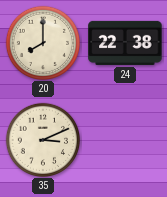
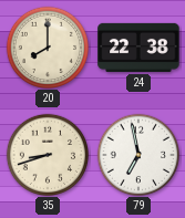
35: 3:11 -> 8:42
79: none -> 6:58
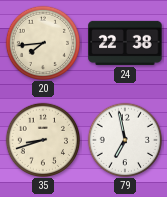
20: 8:00 -> 7:44
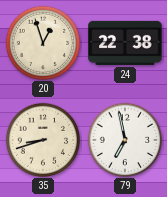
20: 7:44 -> 12:57
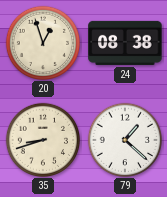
24: 22:38 -> 08:38
79: 6:58 -> 1:22
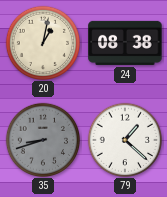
20: 12:57 -> 1:02
35 dial: cream -> grey
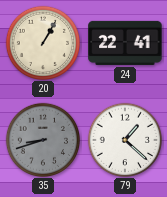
20: 1:02 -> 1:05
24: 08:38 -> 22:41
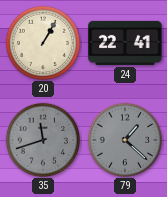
35: 8:42 -> 11:42
79 dial: white -> grey
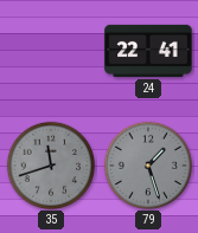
20: 1:05 -> none
79: 1:22 -> 1:27
